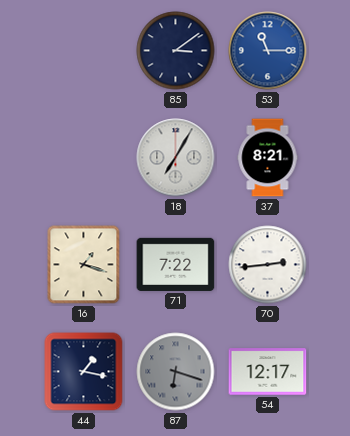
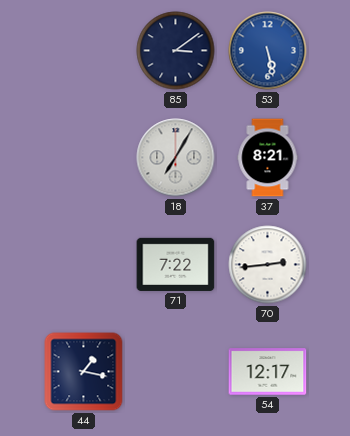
53: 11:15 -> 5:28
16: 1:18 -> none
87: 6:18 -> none
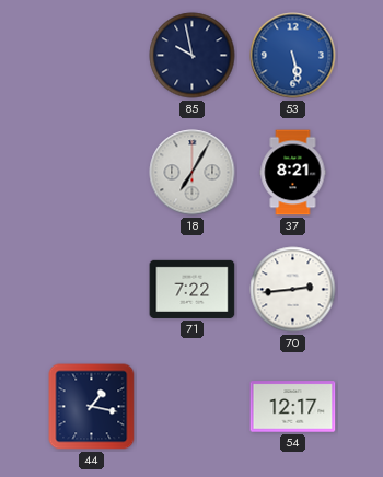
85: 3:09 -> 9:58
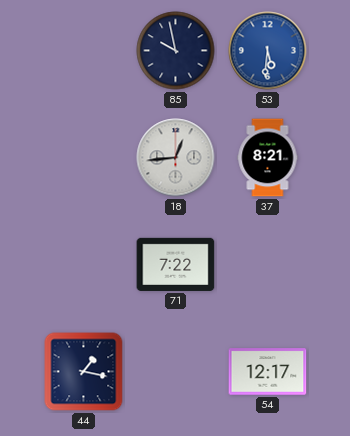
53: 5:28 -> 5:31
18: 7:05 -> 12:44
70: 2:44 -> none
